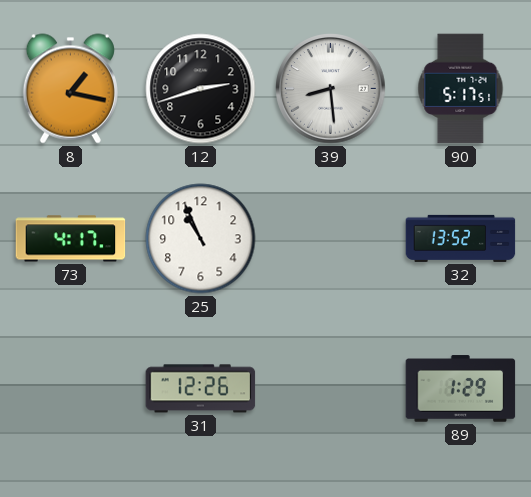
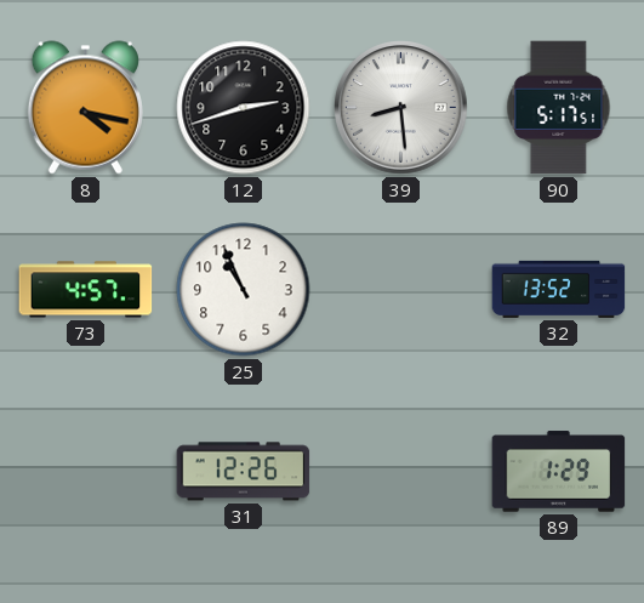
8: 1:17 -> 4:17
73: 4:17 -> 4:57
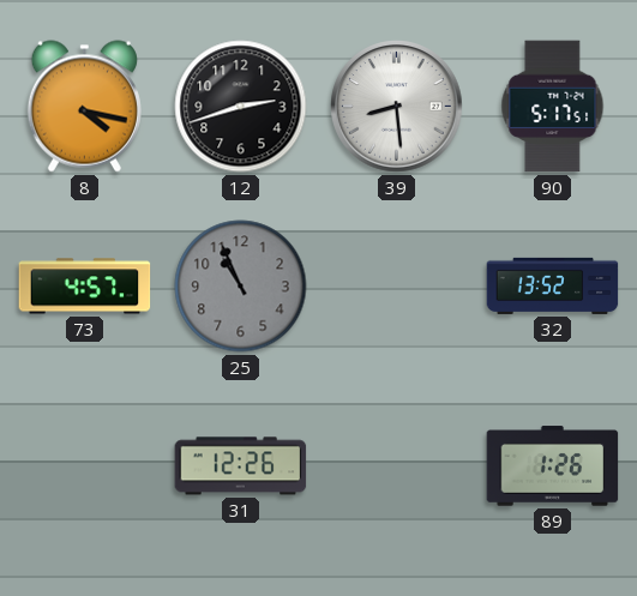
25 dial: white -> grey
89: 1:29 -> 1:26
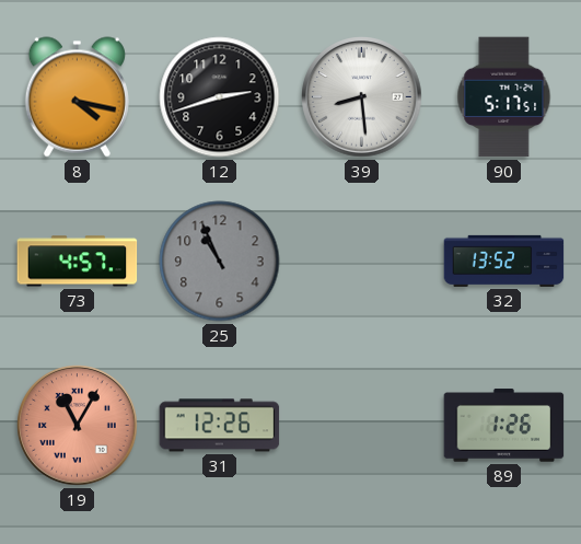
19: none -> 11:05
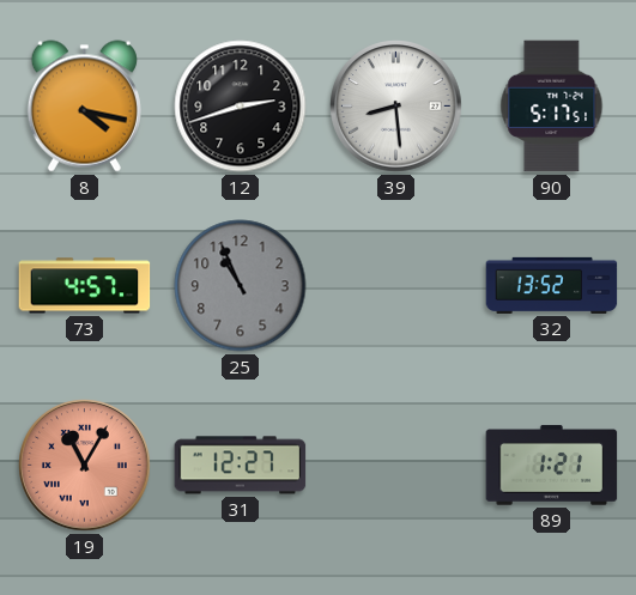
31: 12:26 -> 12:27
89: 1:26 -> 1:21
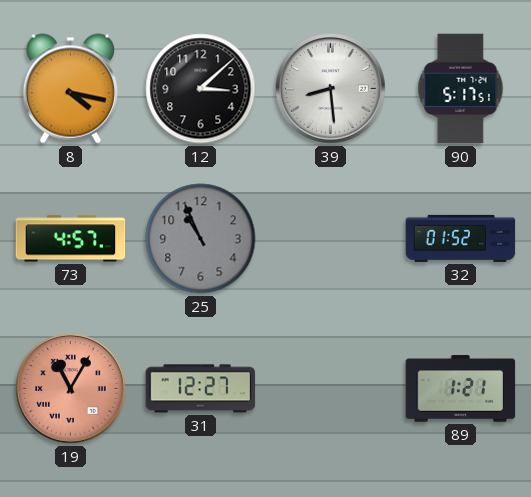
12: 2:42 -> 3:08
32: 13:52 -> 01:52
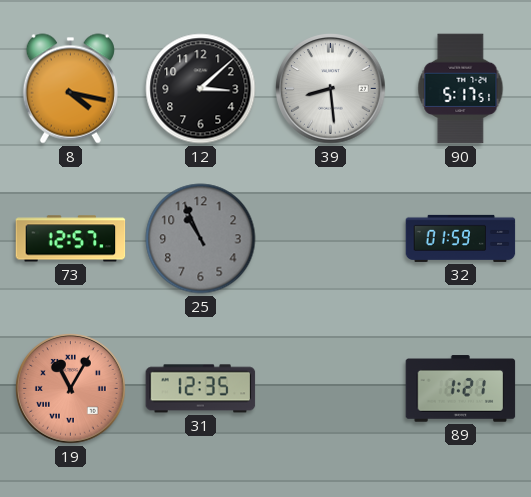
73: 4:57 -> 12:57
32: 01:52 -> 01:59
31: 12:27 -> 12:35
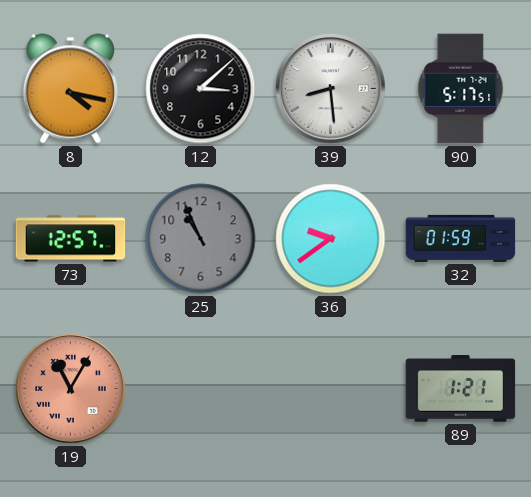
36: none -> 9:39
31: 12:35 -> none
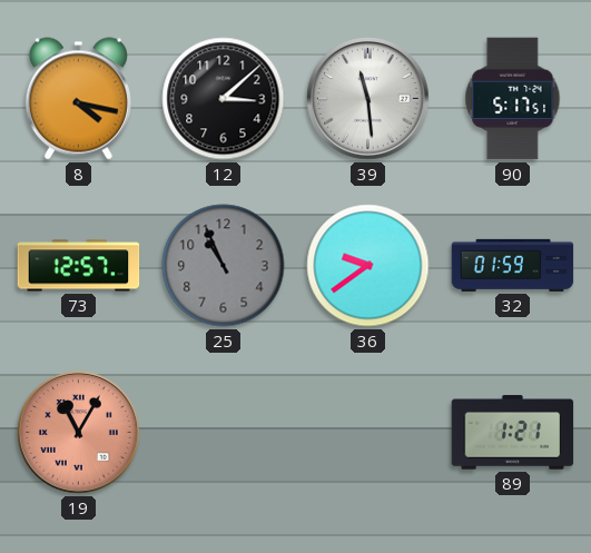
39: 8:29 -> 11:29
